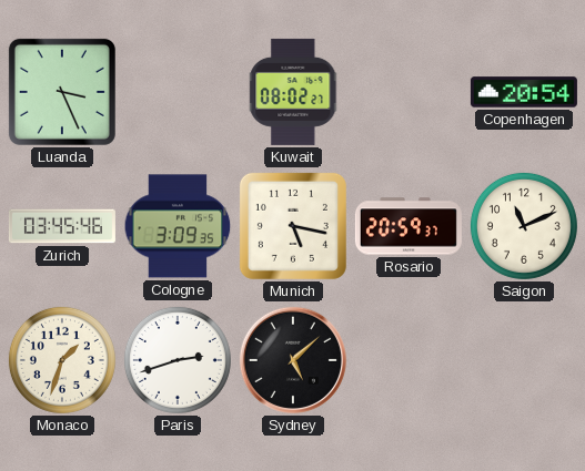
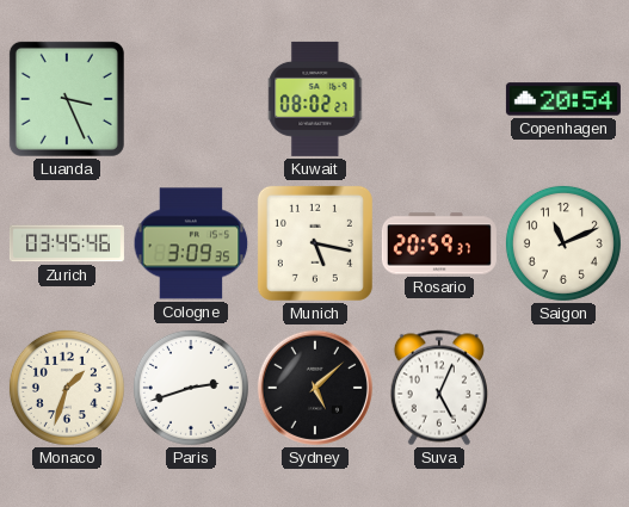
Suva: none -> 5:04
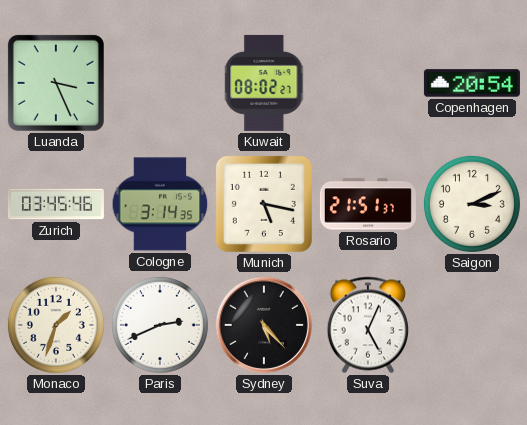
Cologne: 3:09 -> 3:14
Rosario: 20:59 -> 21:51
Saigon: 11:11 -> 3:11
Paris: 2:42 -> 2:41
Sydney: 5:08 -> 5:23
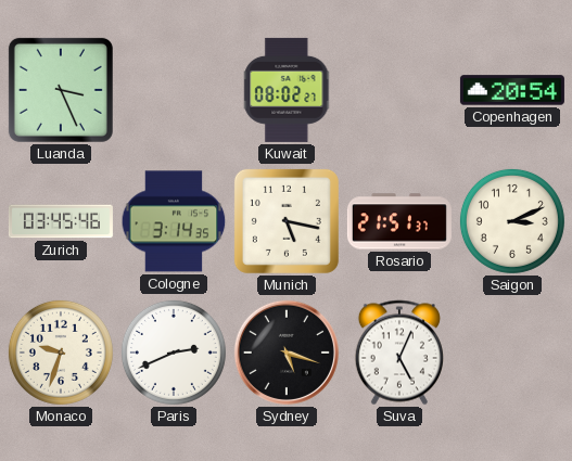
Monaco: 1:33 -> 9:33
Sydney: 5:23 -> 5:18
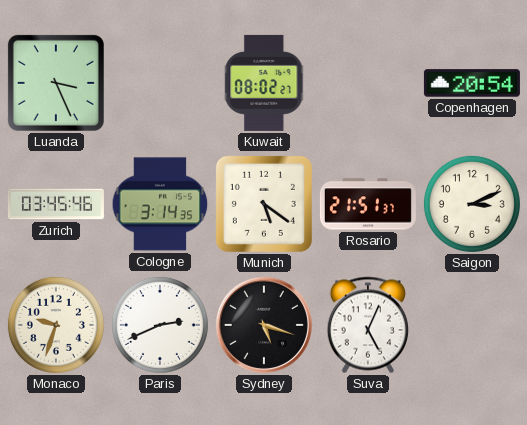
Munich: 5:17 -> 5:21
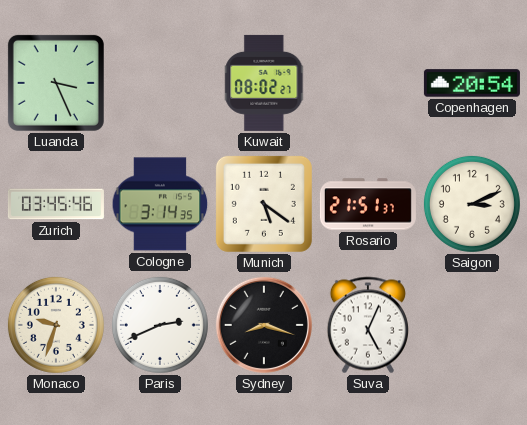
Sydney: 5:18 -> 8:18
